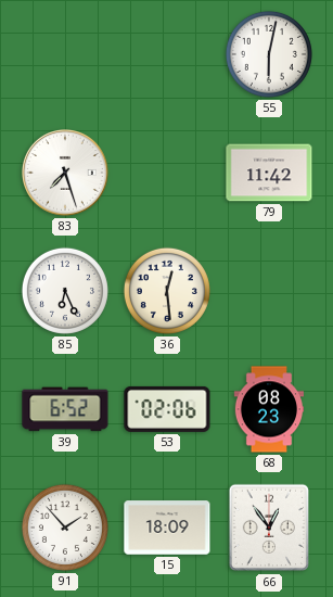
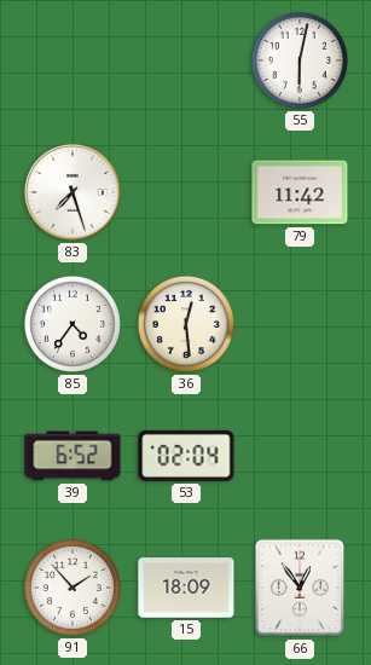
85: 6:26 -> 4:36
53: 02:06 -> 02:04
68: 08:23 -> none
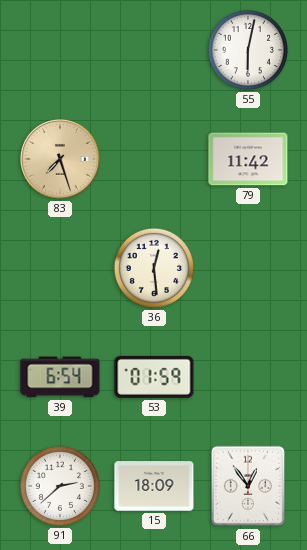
83 dial: white -> champagne
85: 4:36 -> none
39: 6:52 -> 6:54
53: 02:04 -> 01:59
91: 1:53 -> 2:38
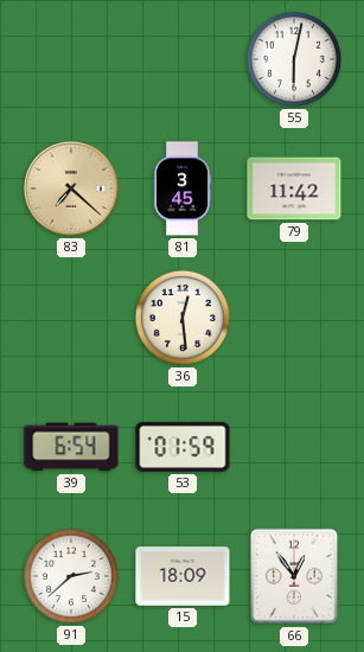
83: 7:27 -> 7:22
81: none -> 3:45
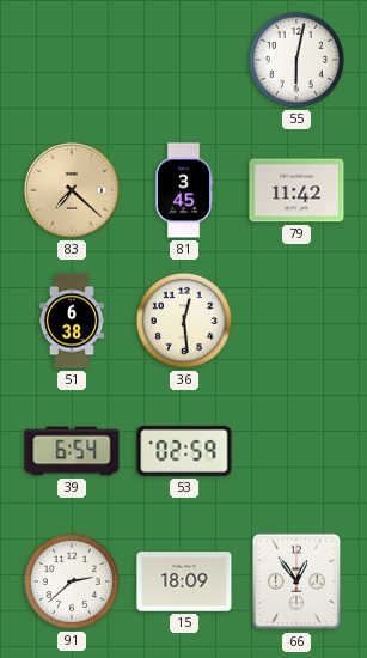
51: none -> 6:38
53: 01:59 -> 02:59
